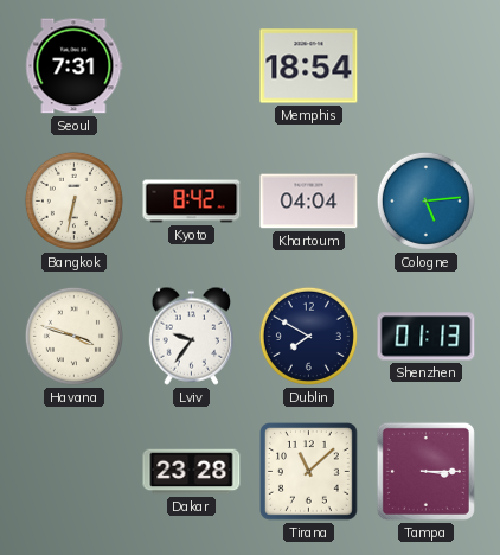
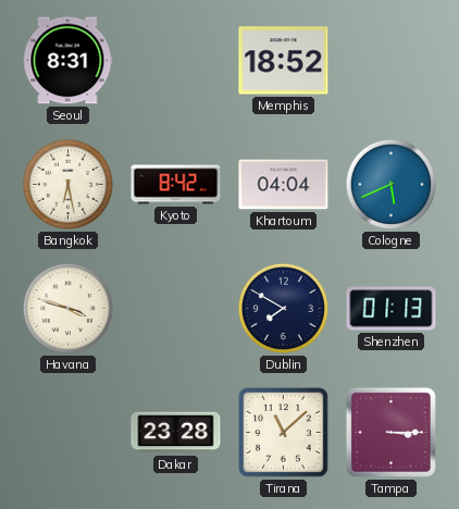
Seoul: 7:31 -> 8:31
Memphis: 18:54 -> 18:52
Bangkok: 6:32 -> 6:28
Cologne: 5:14 -> 5:41
Lviv: 9:36 -> none
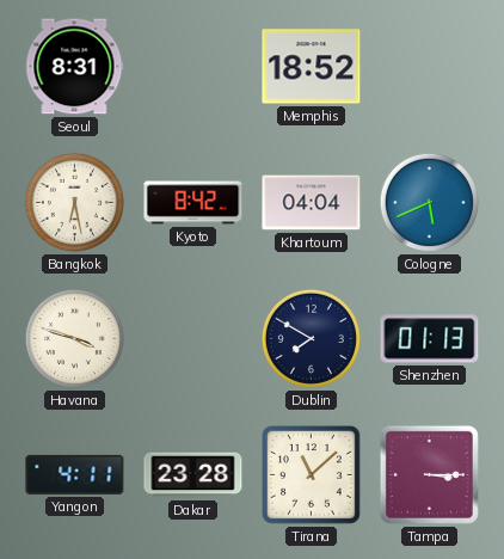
Yangon: none -> 4:11
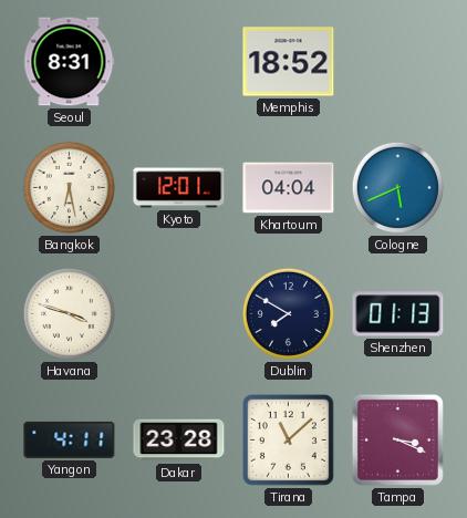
Kyoto: 8:42 -> 12:01
Tampa: 3:15 -> 3:19
